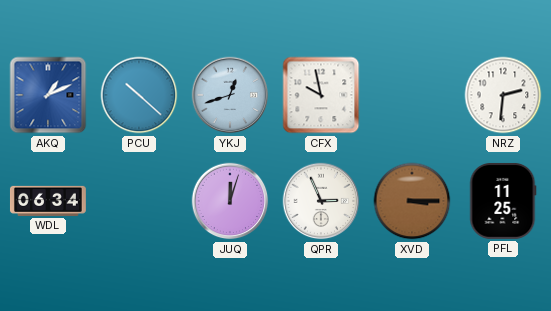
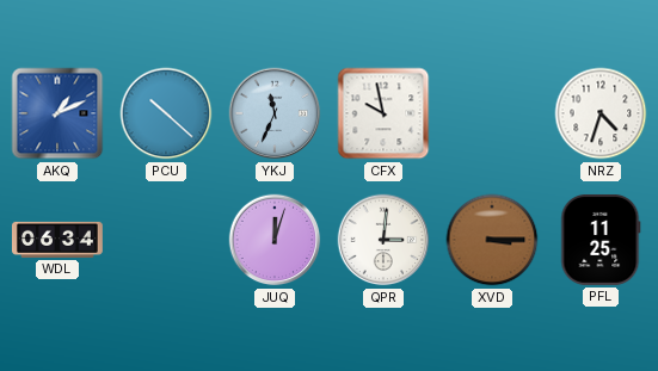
YKJ: 12:42 -> 11:34
NRZ: 2:31 -> 4:33
QPR: 2:56 -> 3:01
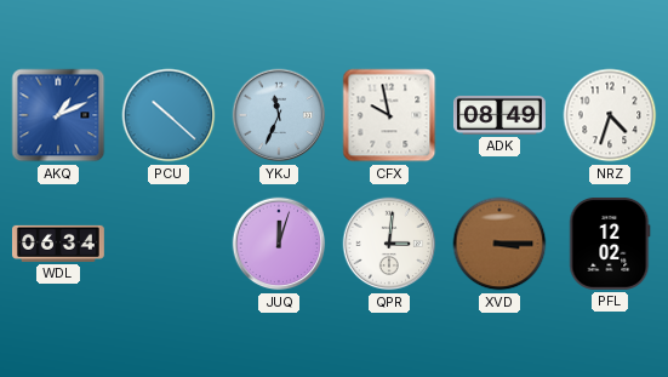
ADK: none -> 08:49
PFL: 11:25 -> 12:02
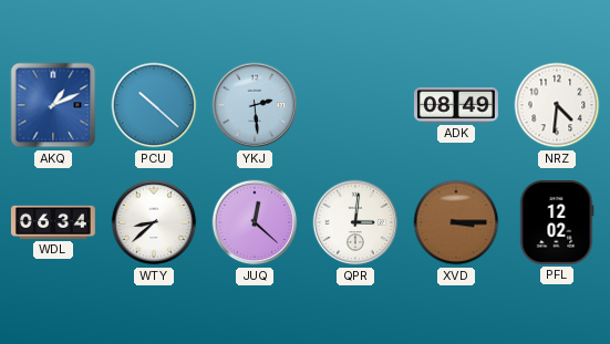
YKJ: 11:34 -> 2:29
CFX: 9:58 -> none
NRZ: 4:33 -> 4:31
WTY: none -> 8:38
JUQ: 12:03 -> 12:22
